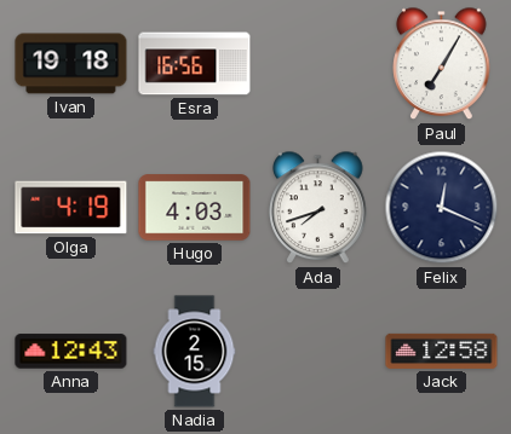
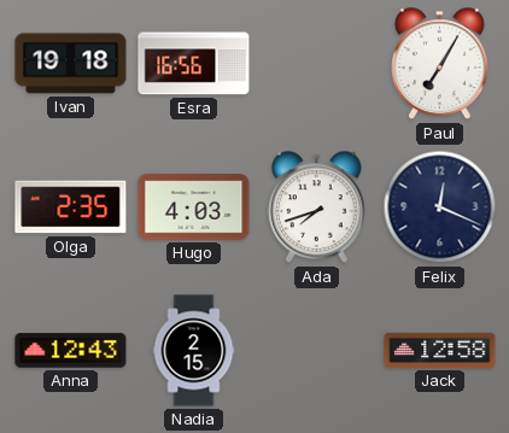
Olga: 4:19 -> 2:35
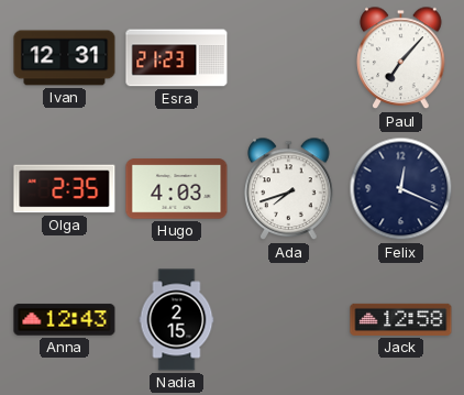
Ivan: 19:18 -> 12:31
Esra: 16:56 -> 21:23
Paul: 7:05 -> 7:07
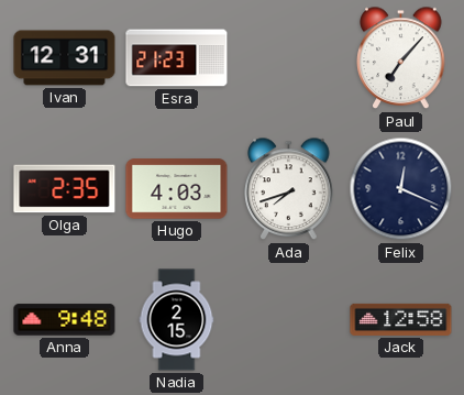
Anna: 12:43 -> 9:48
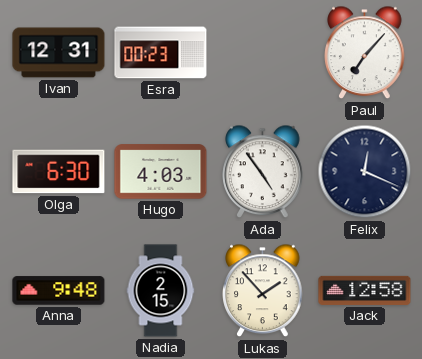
Esra: 21:23 -> 00:23
Olga: 2:35 -> 6:30
Ada: 7:42 -> 4:54
Lukas: none -> 1:53
